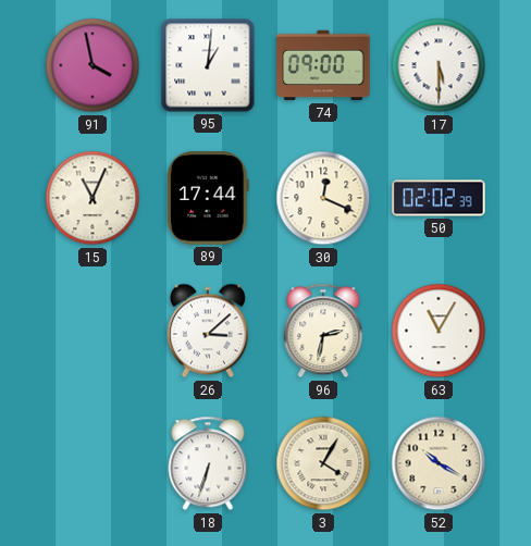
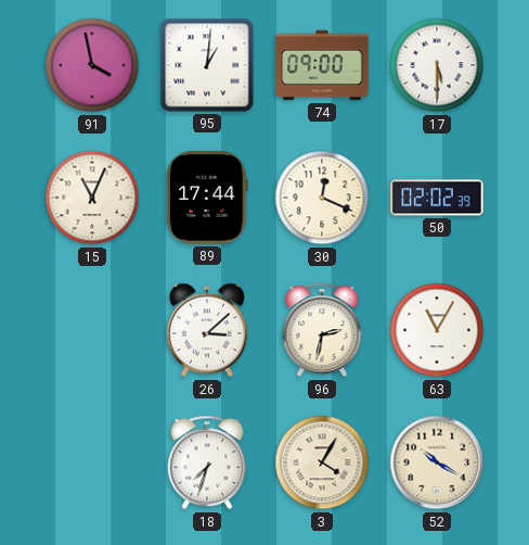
18: 6:33 -> 7:33
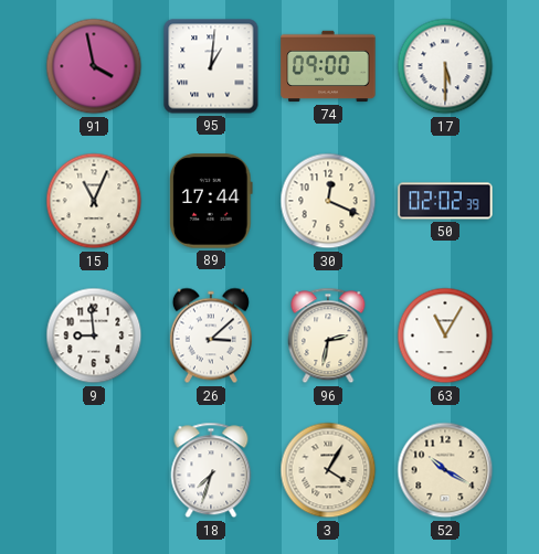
9: none -> 8:59
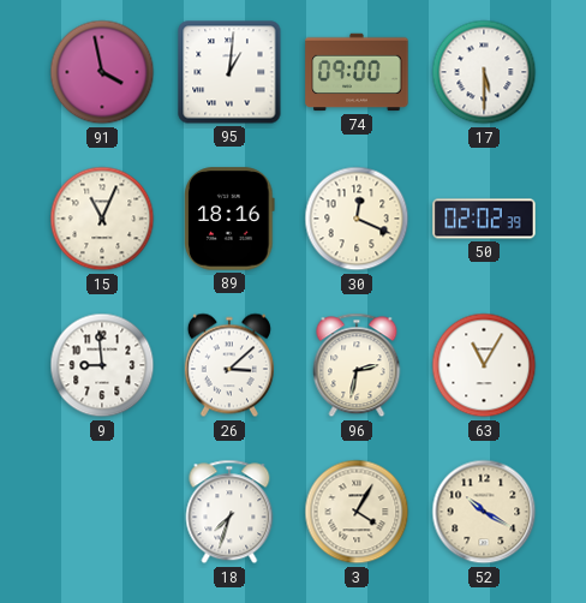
89: 17:44 -> 18:16
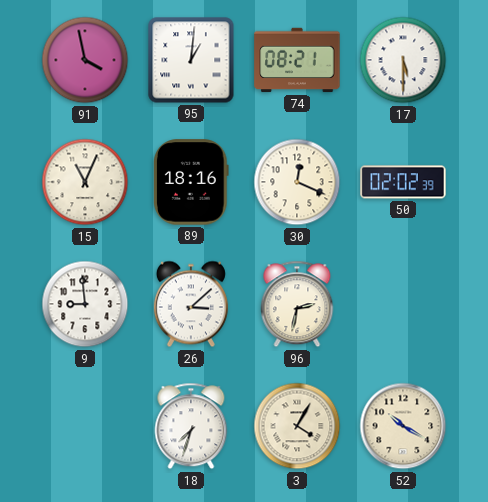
74: 09:00 -> 08:21
63: 11:05 -> none
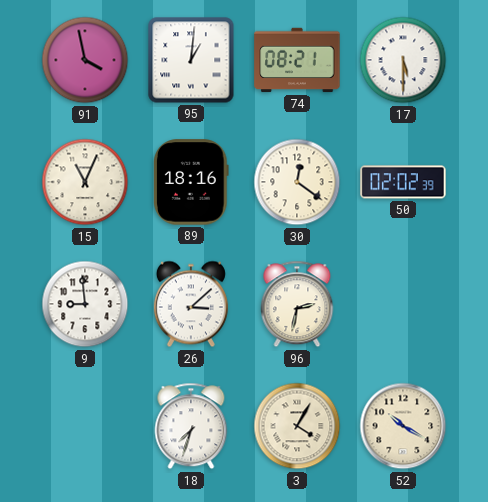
30: 12:19 -> 12:21
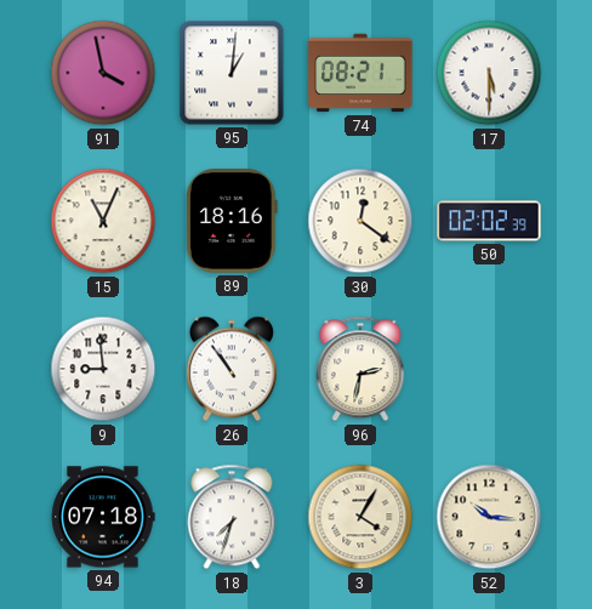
26: 3:08 -> 10:54
94: none -> 07:18
52: 10:20 -> 10:16
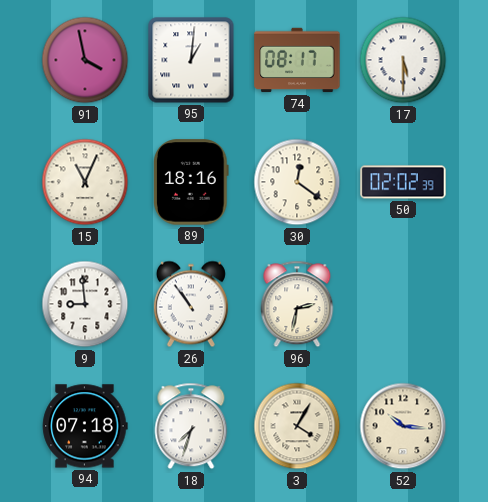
74: 08:21 -> 08:17
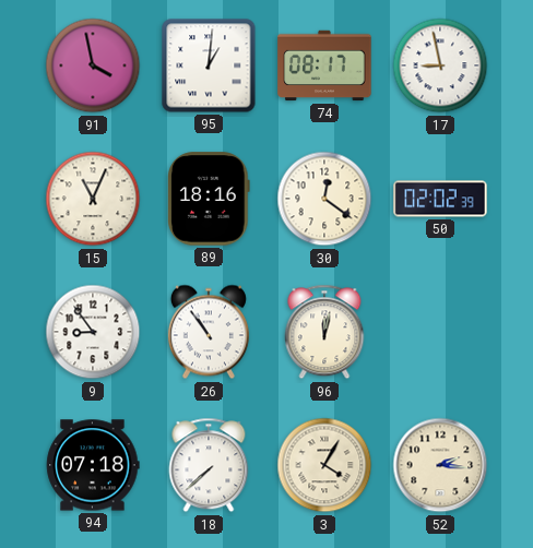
17: 5:30 -> 8:58
9: 8:59 -> 8:54
96: 2:32 -> 12:02
18: 7:33 -> 7:38
52: 10:16 -> 2:16
